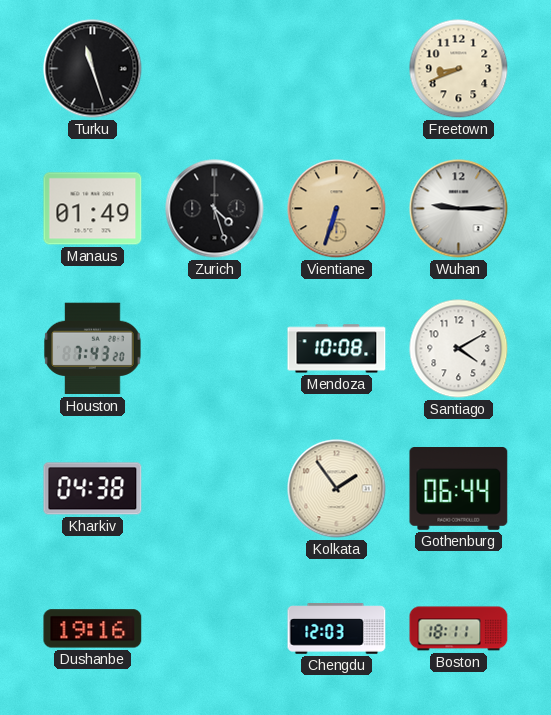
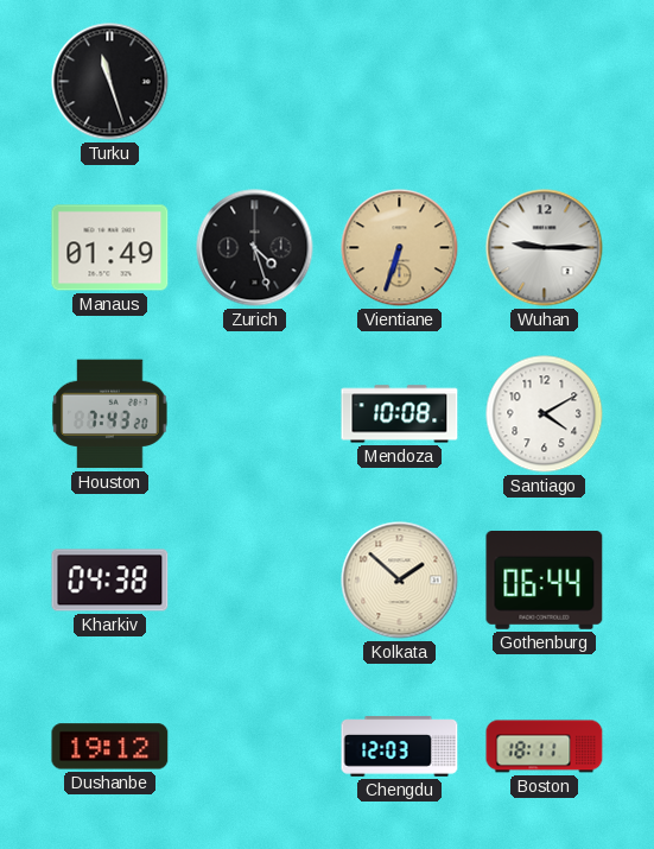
Freetown: 8:41 -> none
Kolkata: 1:54 -> 1:52
Dushanbe: 19:16 -> 19:12
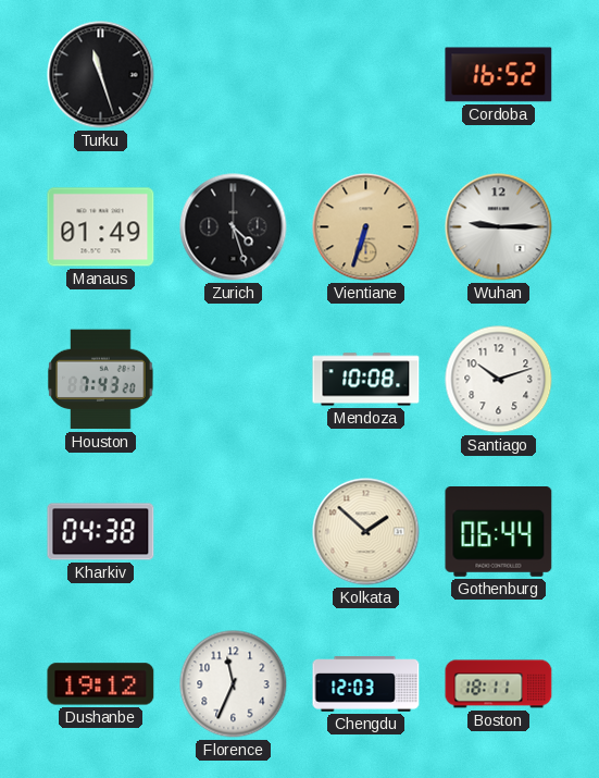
Cordoba: none -> 16:52
Santiago: 4:10 -> 10:12
Florence: none -> 11:34
